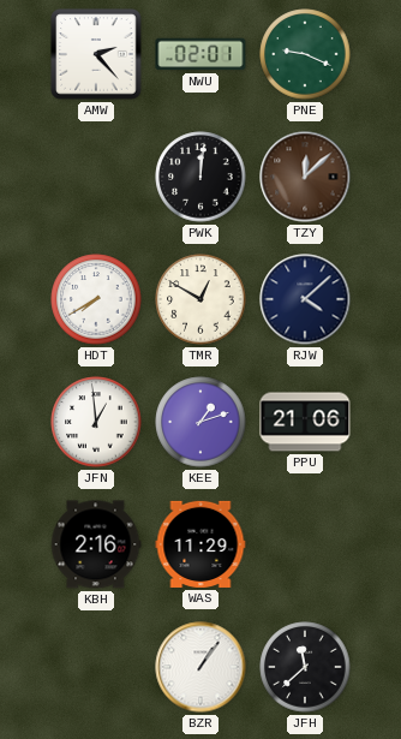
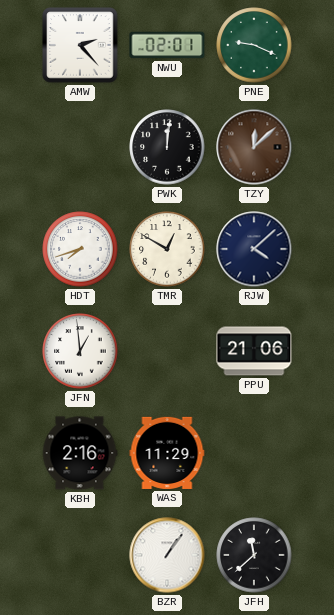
HDT: 7:40 -> 7:42
KEE: 1:12 -> none
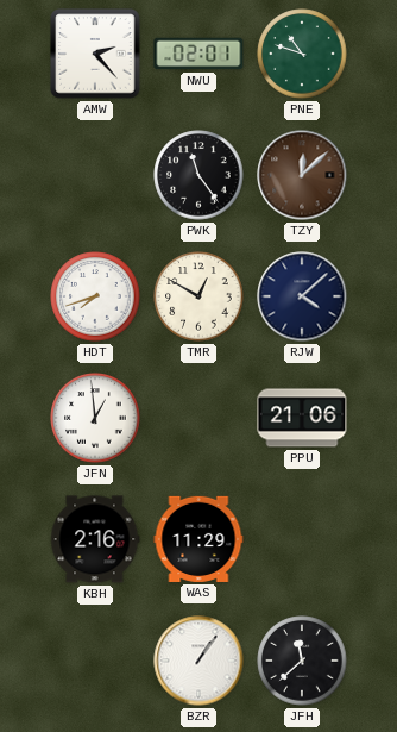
PNE: 9:19 -> 10:48
PWK: 12:01 -> 11:24
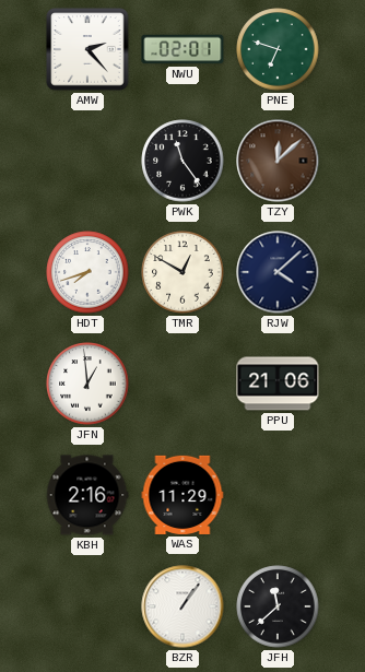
PNE: 10:48 -> 6:48
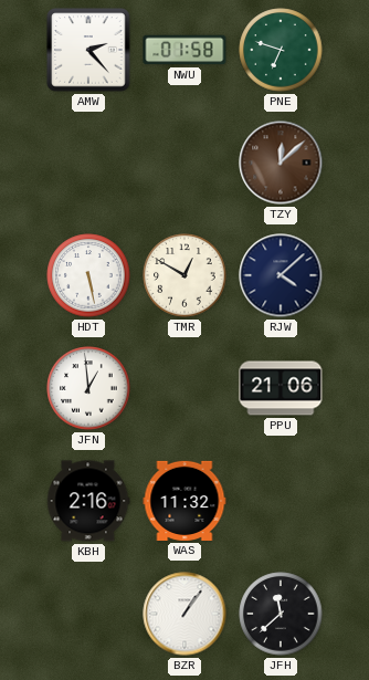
NWU: 02:01 -> 01:58
PWK: 11:24 -> none
HDT: 7:42 -> 5:28
WAS: 11:29 -> 11:32
